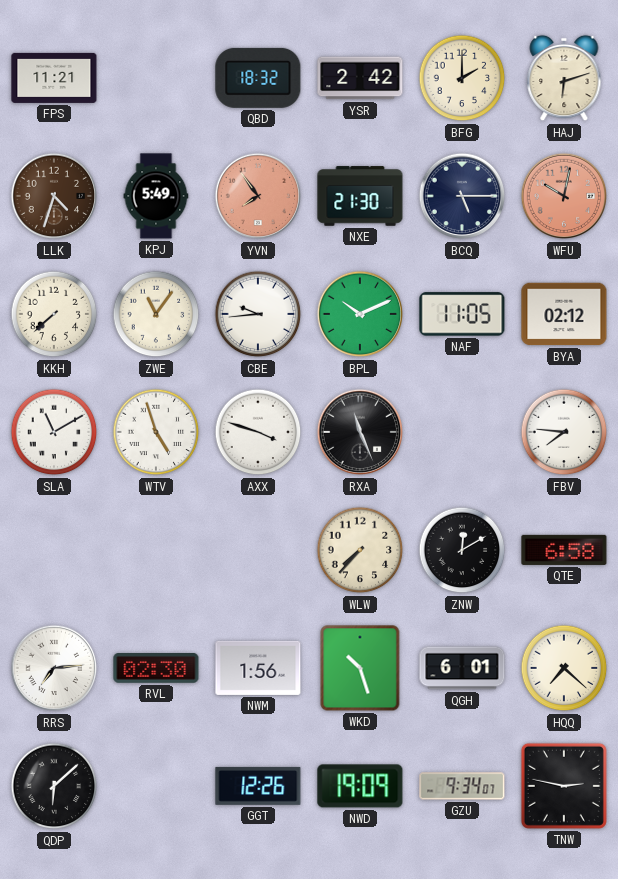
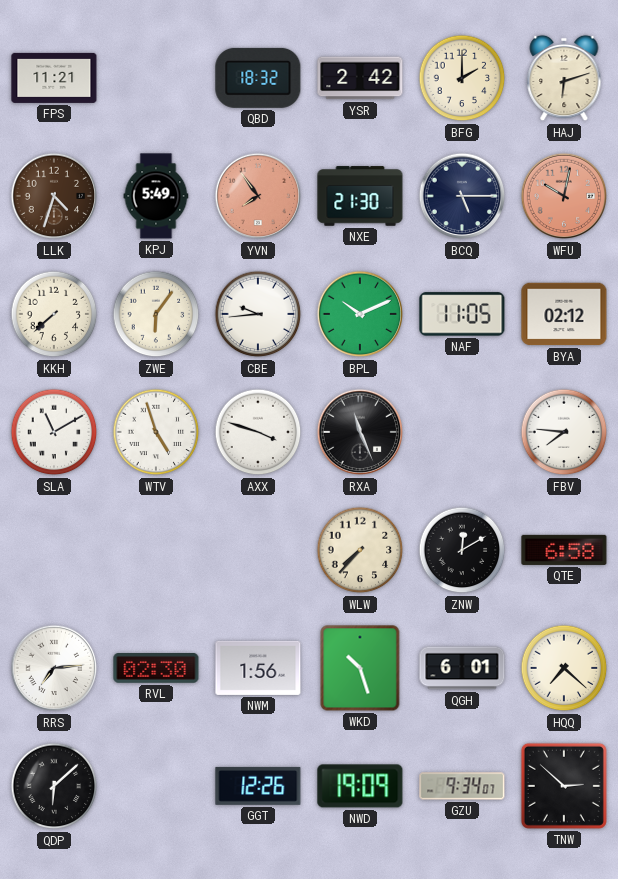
ZWE: 11:06 -> 6:06
TNW: 2:47 -> 2:52
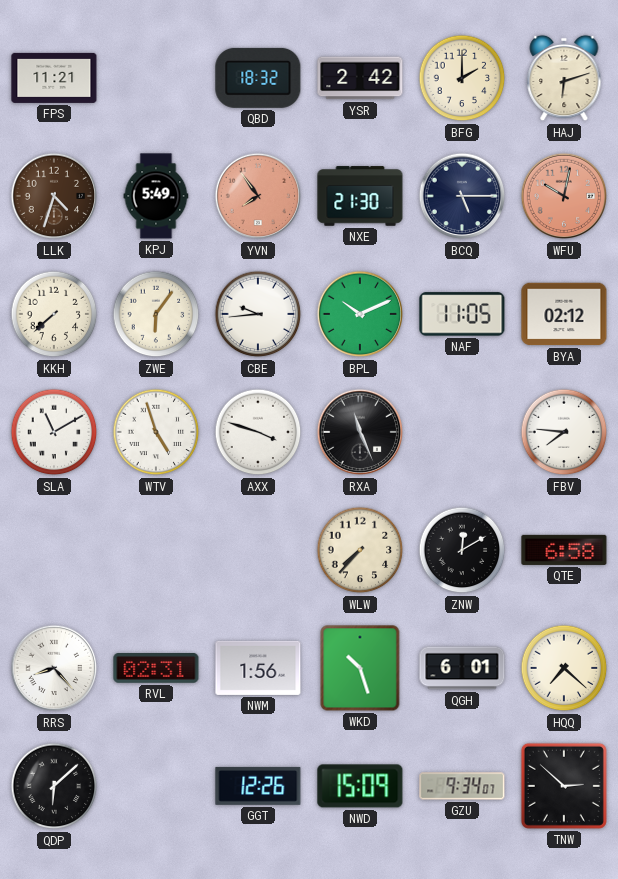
RRS: 7:14 -> 8:23
RVL: 02:30 -> 02:31
NWD: 19:09 -> 15:09
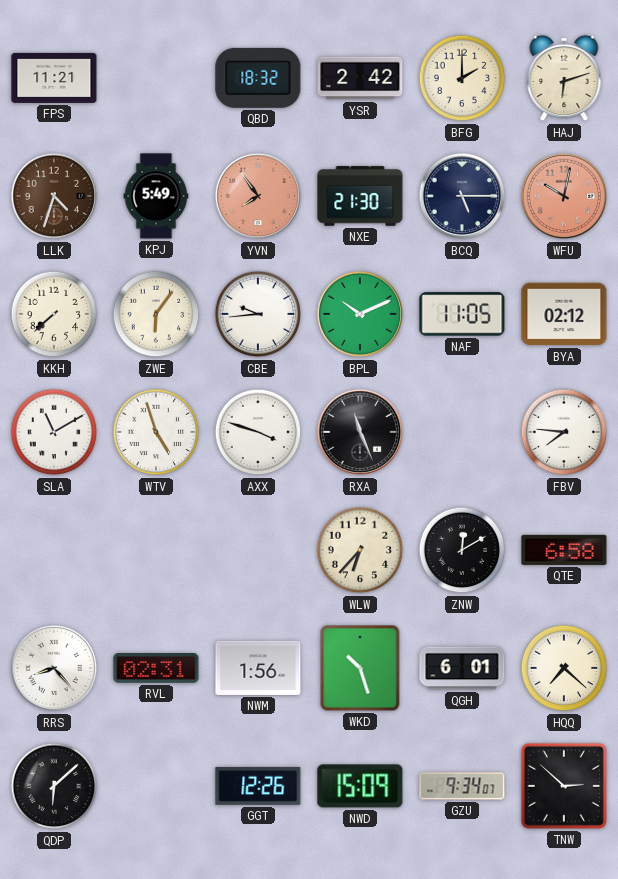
WLW: 7:37 -> 6:37
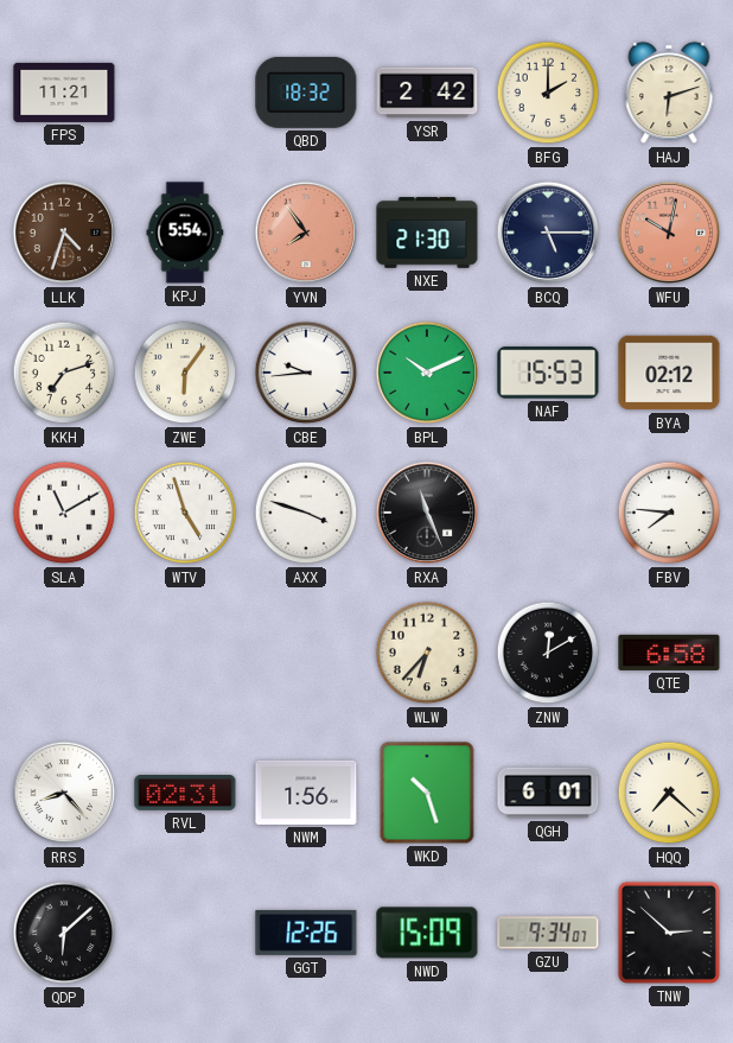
KPJ: 5:49 -> 5:54
KKH: 7:38 -> 7:12
NAF: 11:05 -> 15:53
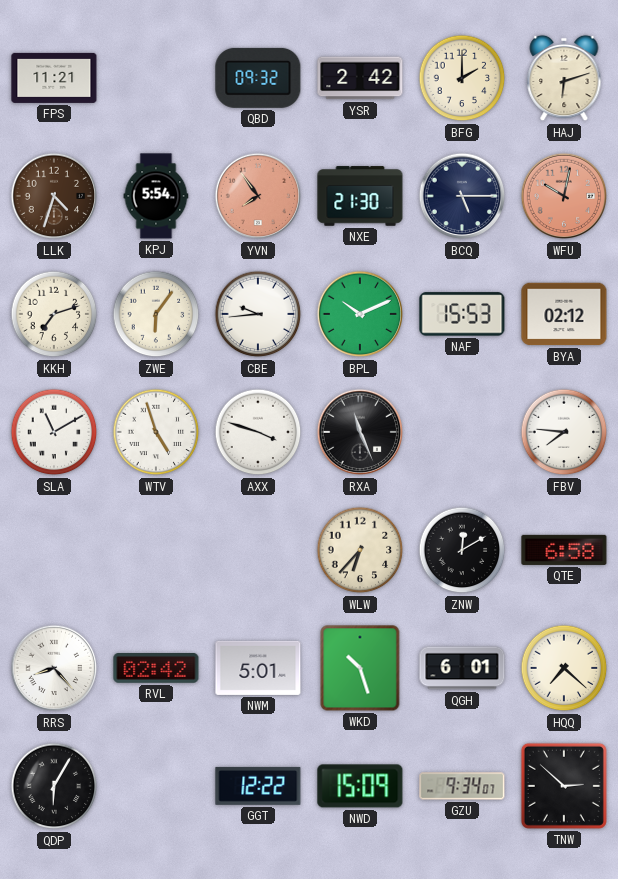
QBD: 18:32 -> 09:32
RVL: 02:31 -> 02:42
NWM: 1:56 -> 5:01
QDP: 6:08 -> 6:05
GGT: 12:26 -> 12:22
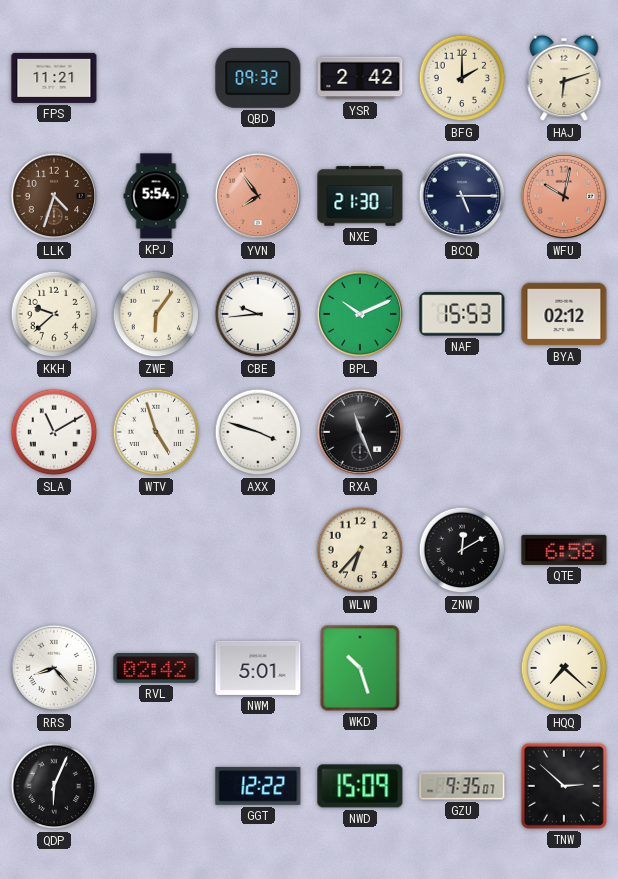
KKH: 7:12 -> 9:38
FBV: 7:46 -> none
QGH: 6:01 -> none
QDP: 6:05 -> 6:04
GZU: 9:34 -> 9:35
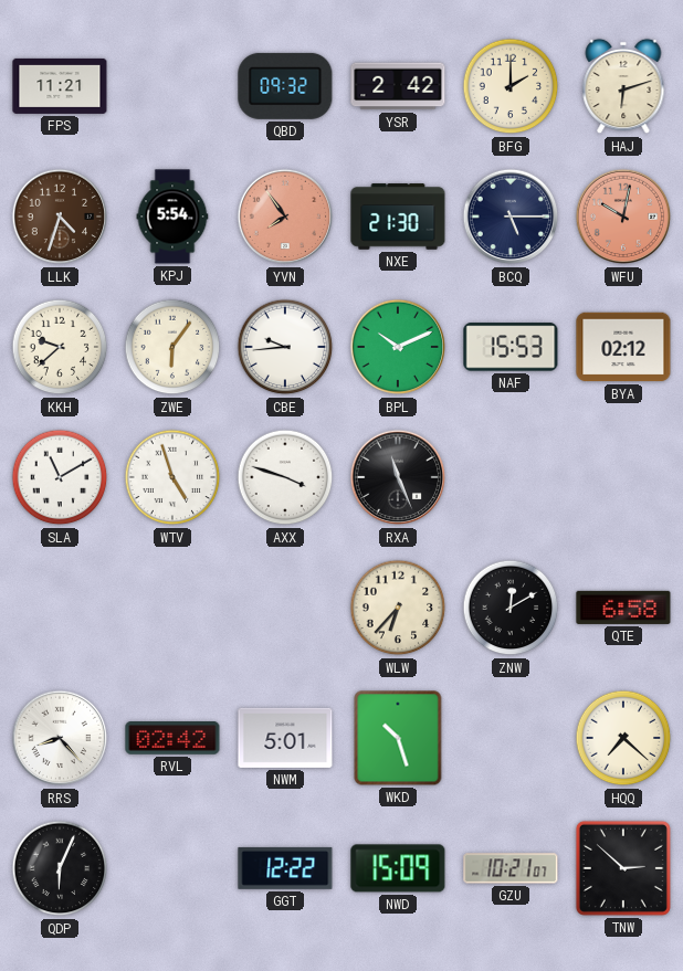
GZU: 9:35 -> 10:21
